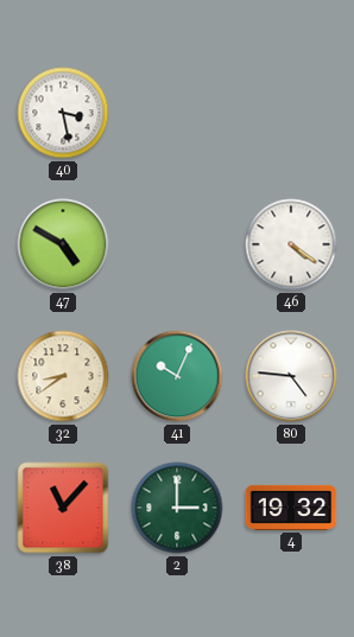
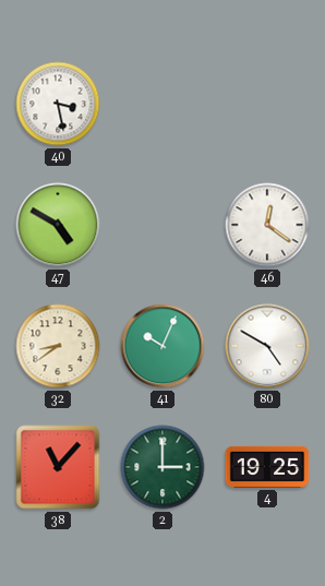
46: 4:21 -> 12:21
80: 4:46 -> 4:50
4: 19:32 -> 19:25
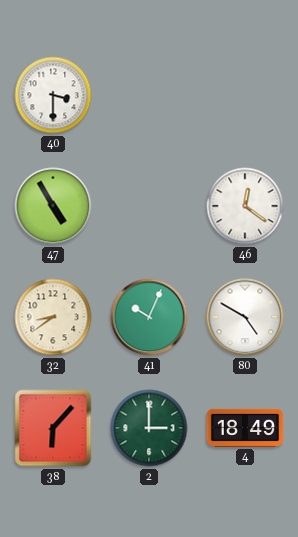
40: 3:28 -> 3:30
47: 4:50 -> 4:55
38: 11:07 -> 6:07
4: 19:25 -> 18:49
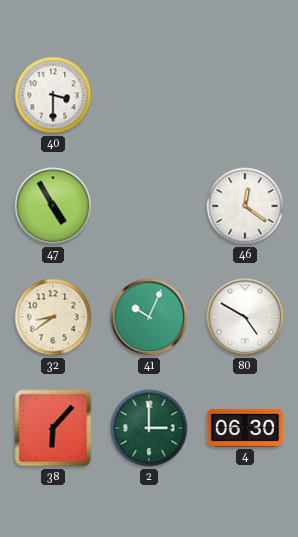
4: 18:49 -> 06:30
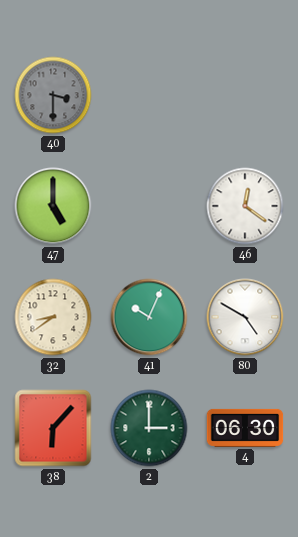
40 dial: white -> grey
47: 4:55 -> 5:00
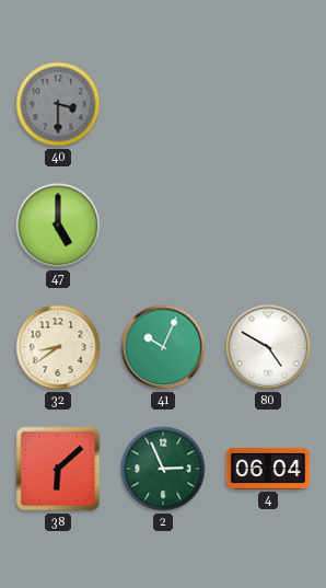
46: 12:21 -> none
38: 6:07 -> 6:08
2: 3:00 -> 2:56
4: 06:30 -> 06:04
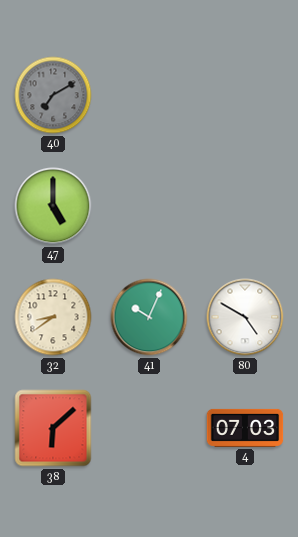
40: 3:30 -> 7:10
2: 2:56 -> none
4: 06:04 -> 07:03
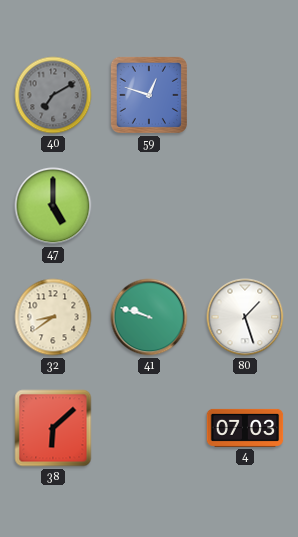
59: none -> 12:48
41: 10:04 -> 9:48
80: 4:50 -> 1:27
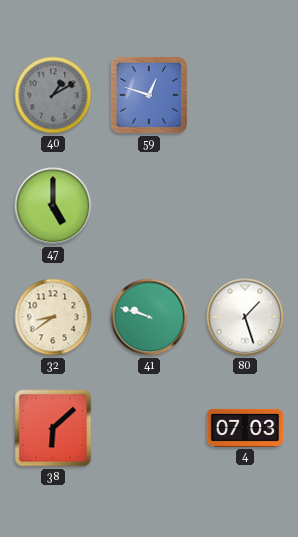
40: 7:10 -> 1:10
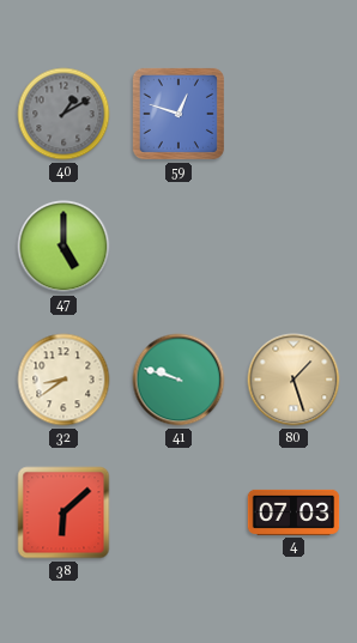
80 dial: white -> champagne
